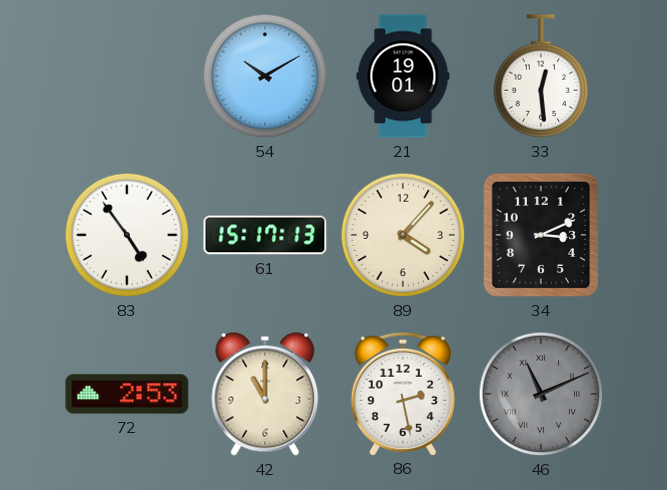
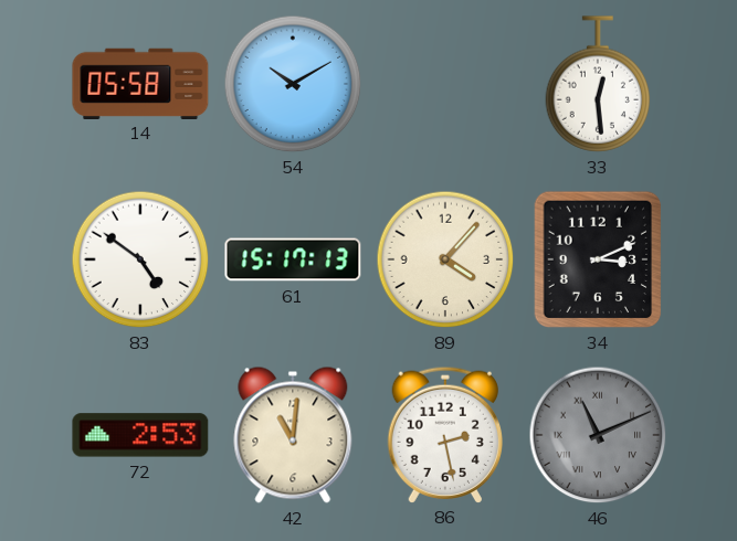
14: none -> 05:58
21: 19:01 -> none
83: 4:54 -> 4:51
42: 11:00 -> 11:01
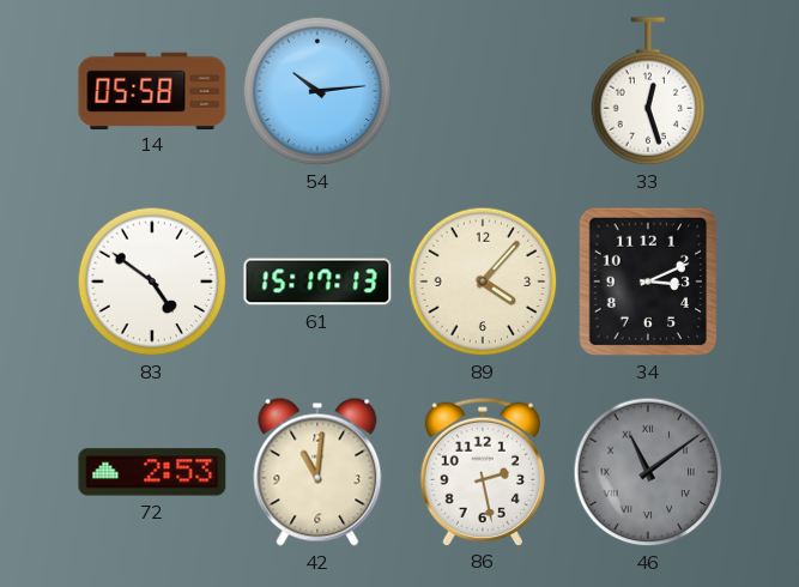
54: 10:10 -> 10:14
33: 12:29 -> 12:27
46: 11:11 -> 11:09
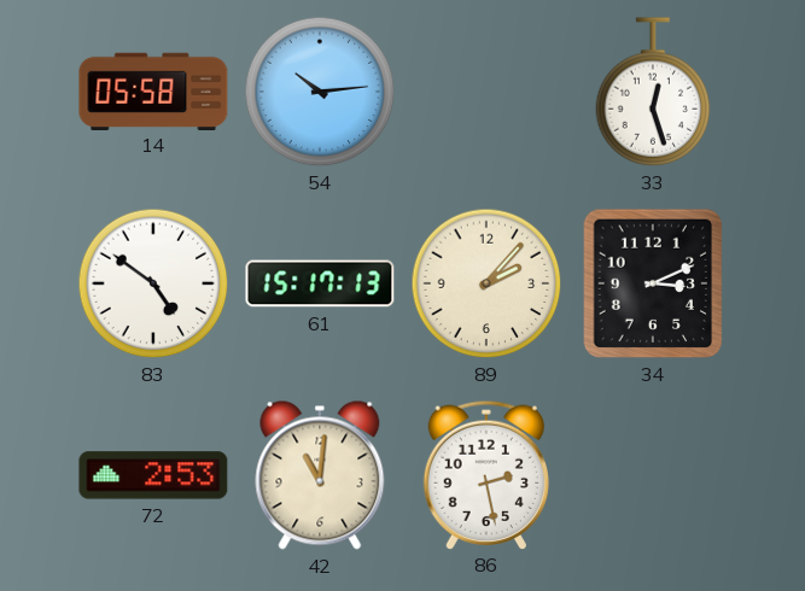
89: 4:07 -> 2:07
46: 11:09 -> none
